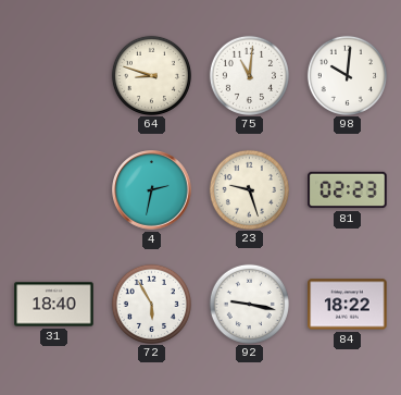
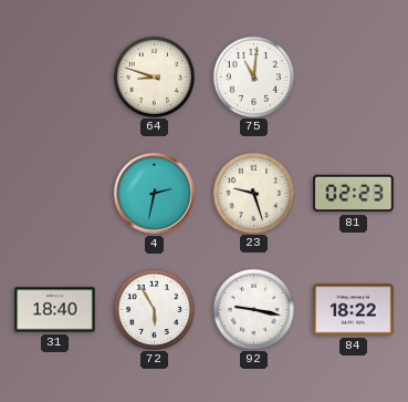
98: 10:01 -> none
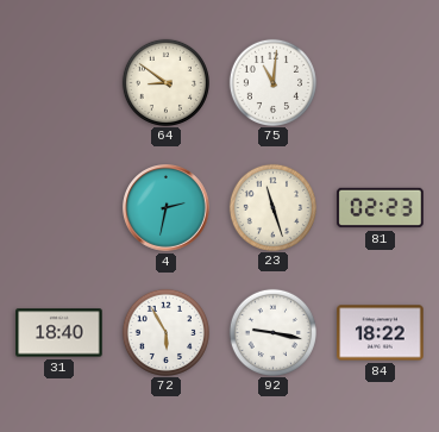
64: 8:48 -> 8:51
23: 9:27 -> 11:27
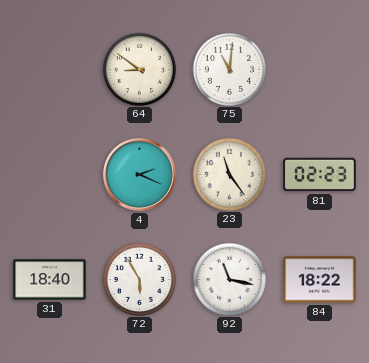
4: 2:32 -> 2:19
23: 11:27 -> 11:24
92: 9:17 -> 11:17
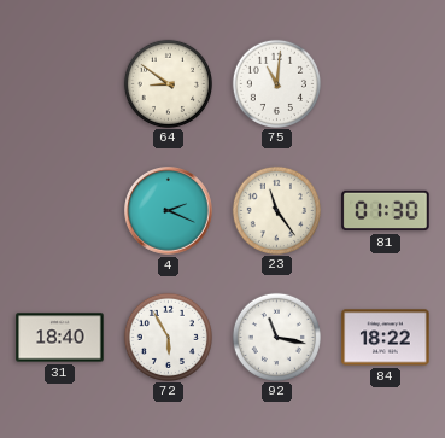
81: 02:23 -> 01:30
